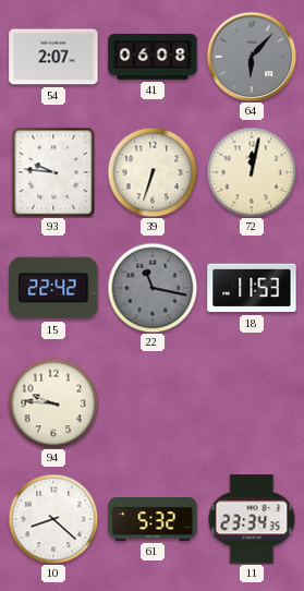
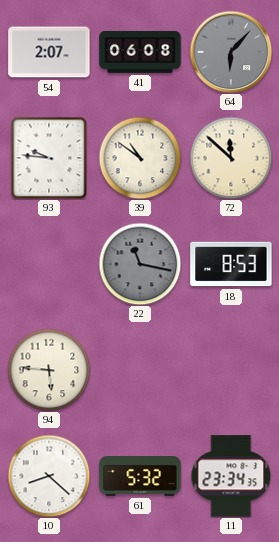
39: 6:33 -> 10:51
72: 12:02 -> 11:52
15: 22:42 -> none
18: 11:53 -> 8:53
94: 9:46 -> 5:46
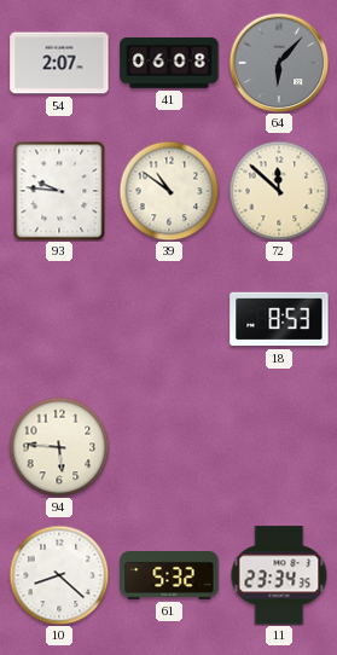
22: 11:17 -> none
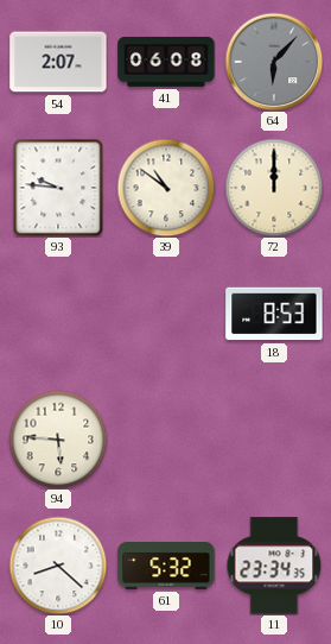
72: 11:52 -> 12:00
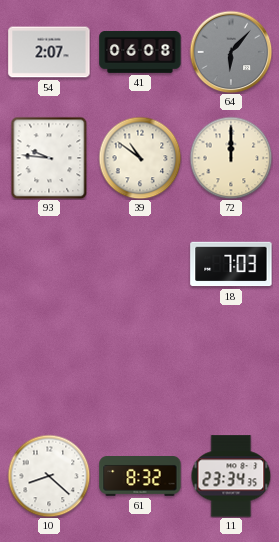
18: 8:53 -> 7:03
94: 5:46 -> none
61: 5:32 -> 8:32
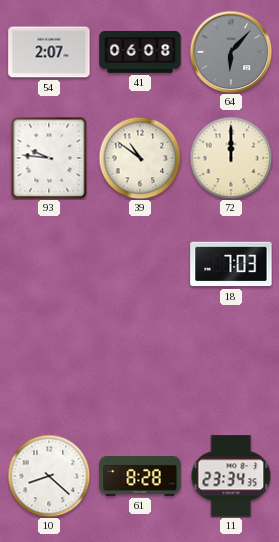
61: 8:32 -> 8:28
